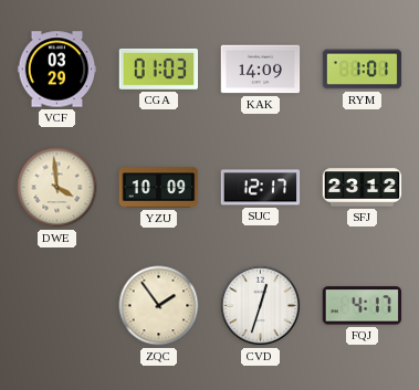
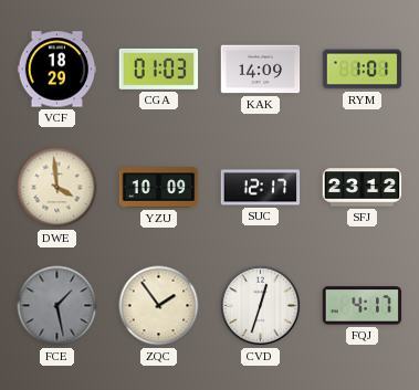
VCF: 03:29 -> 18:29
FCE: none -> 1:28
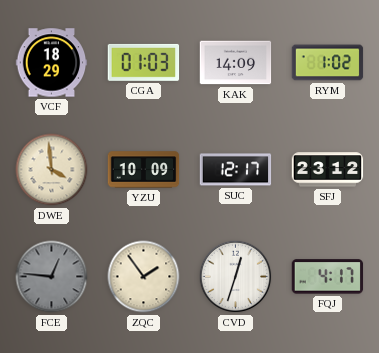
RYM: 1:01 -> 1:02
FCE: 1:28 -> 12:46
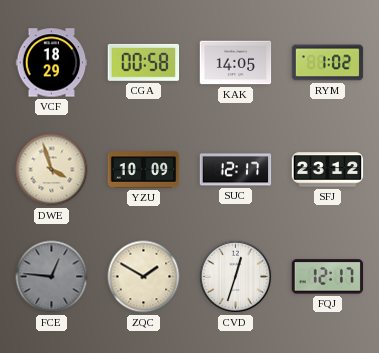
CGA: 01:03 -> 00:58
KAK: 14:09 -> 14:05
DWE: 3:59 -> 3:57
ZQC: 1:54 -> 1:50
FQJ: 4:17 -> 12:17
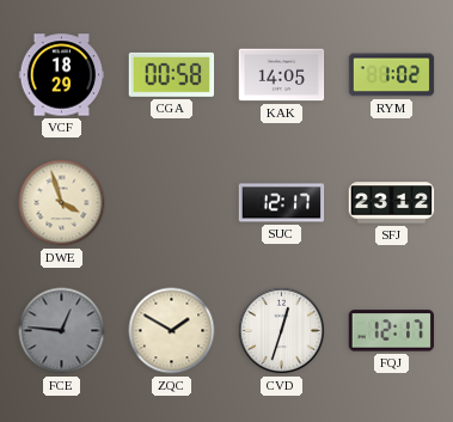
YZU: 10:09 -> none
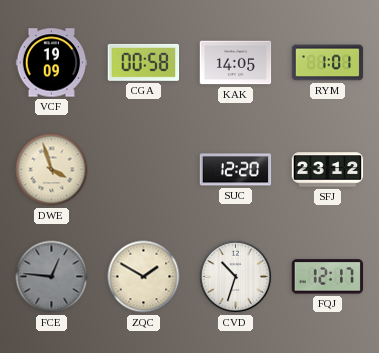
VCF: 18:29 -> 19:09
RYM: 1:02 -> 1:01
SUC: 12:17 -> 12:20
CVD: 12:33 -> 10:33
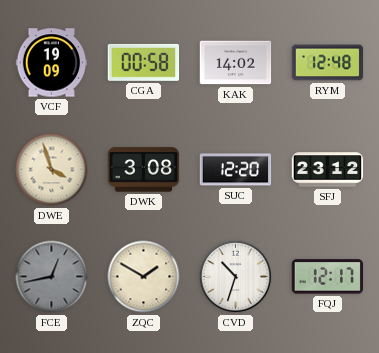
KAK: 14:05 -> 14:02
RYM: 1:01 -> 12:48
DWK: none -> 3:08
FCE: 12:46 -> 12:43
